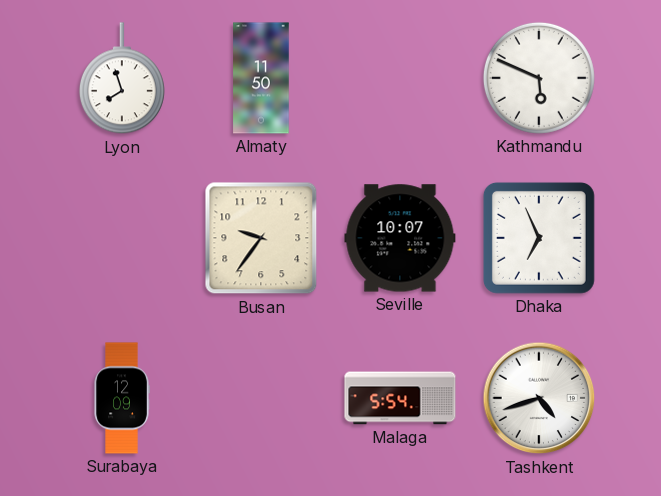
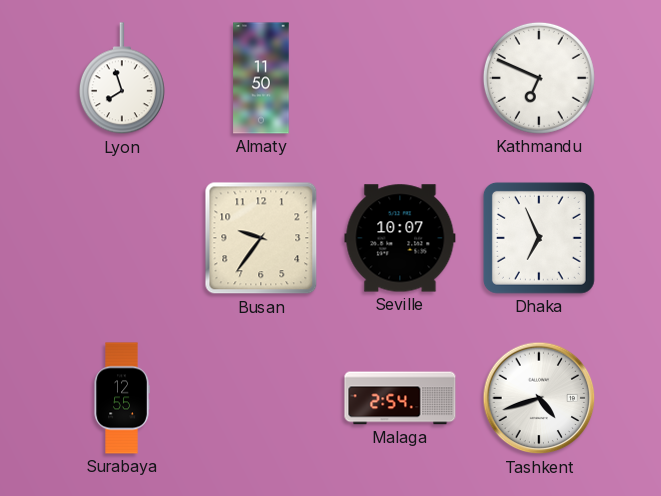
Kathmandu: 5:49 -> 6:49
Surabaya: 12:09 -> 12:55
Malaga: 5:54 -> 2:54
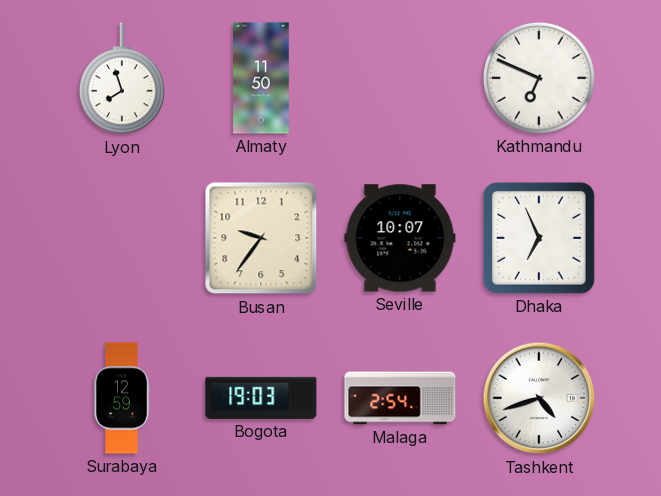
Surabaya: 12:55 -> 12:59
Bogota: none -> 19:03
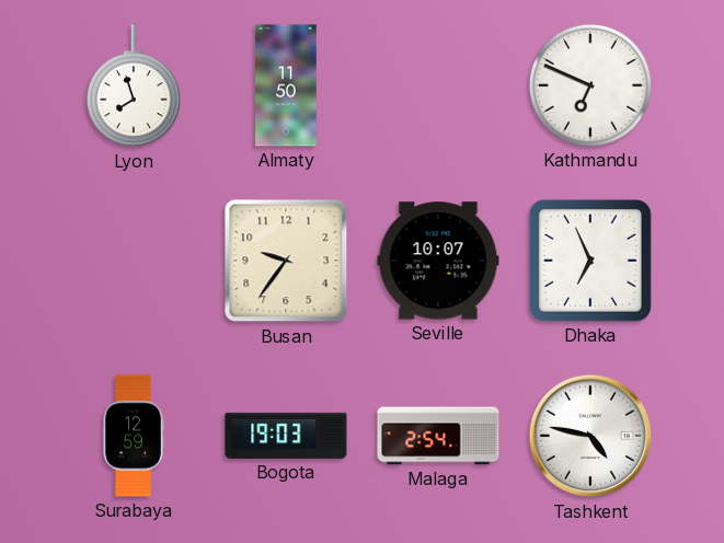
Tashkent: 4:42 -> 4:47
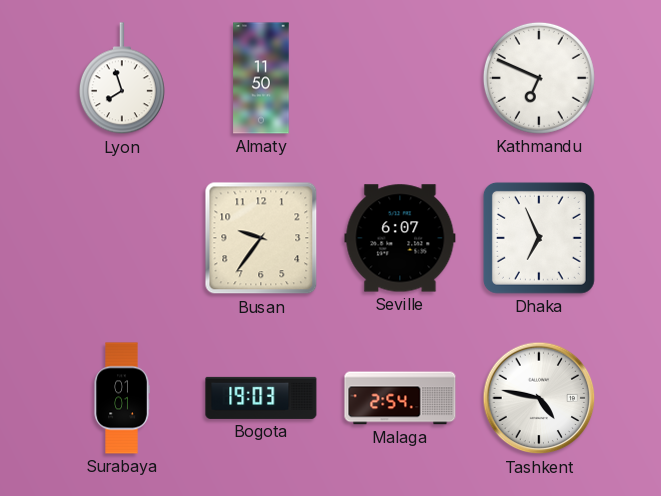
Seville: 10:07 -> 6:07
Surabaya: 12:59 -> 01:01
